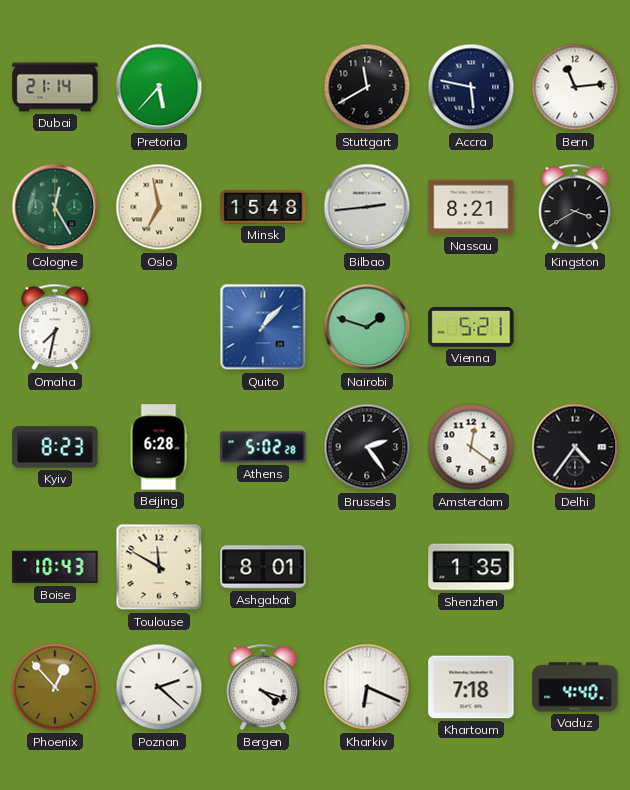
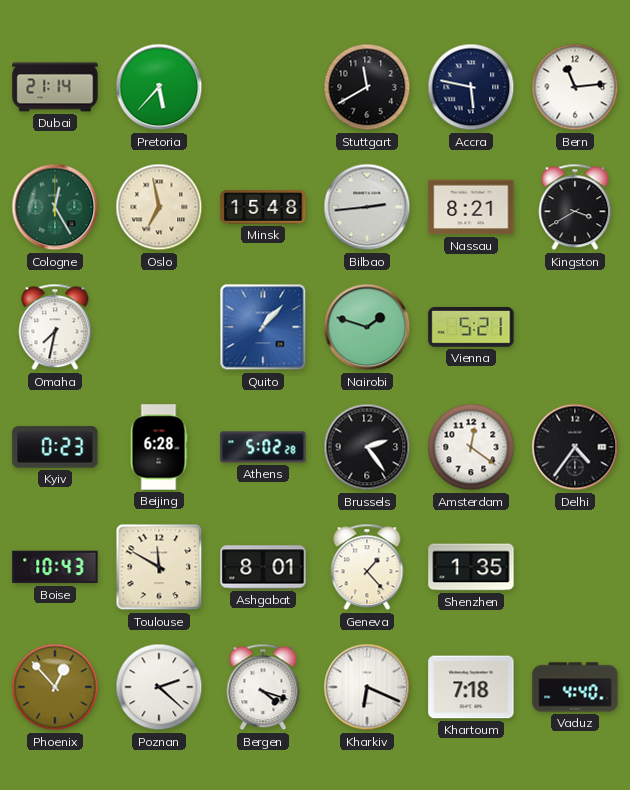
Kyiv: 8:23 -> 0:23
Geneva: none -> 1:23
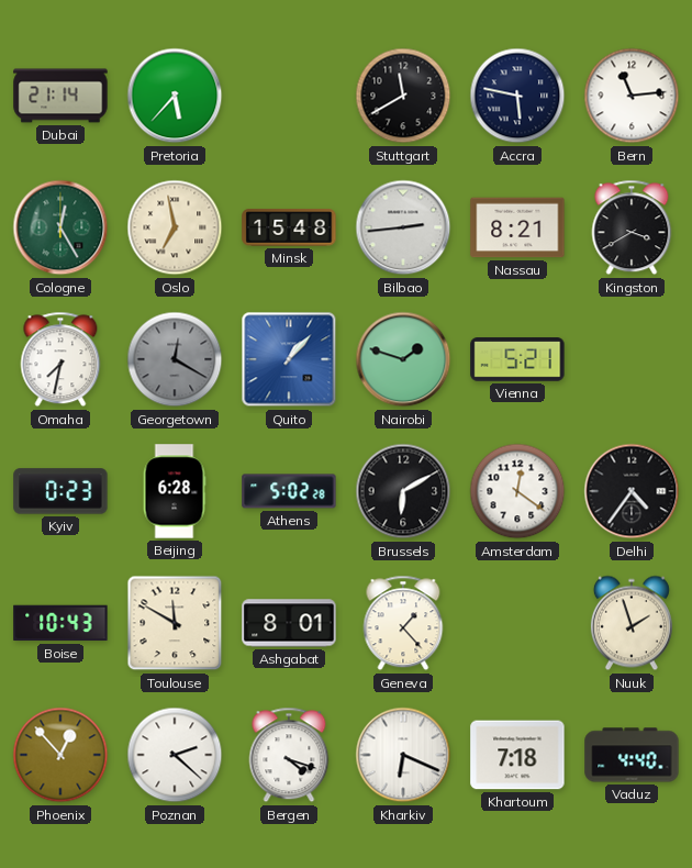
Georgetown: none -> 12:20
Brussels: 2:24 -> 6:10
Shenzhen: 1:35 -> none
Nuuk: none -> 1:57
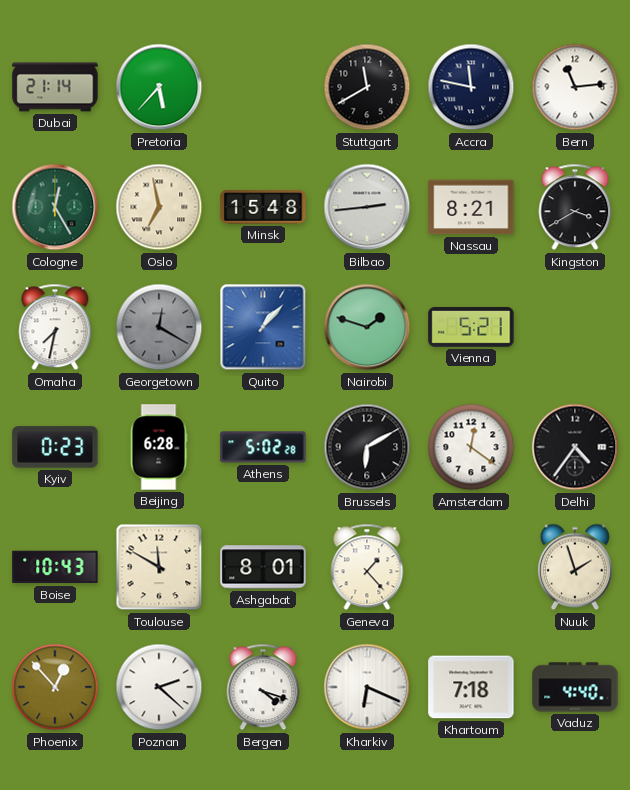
Accra: 5:47 -> 11:47
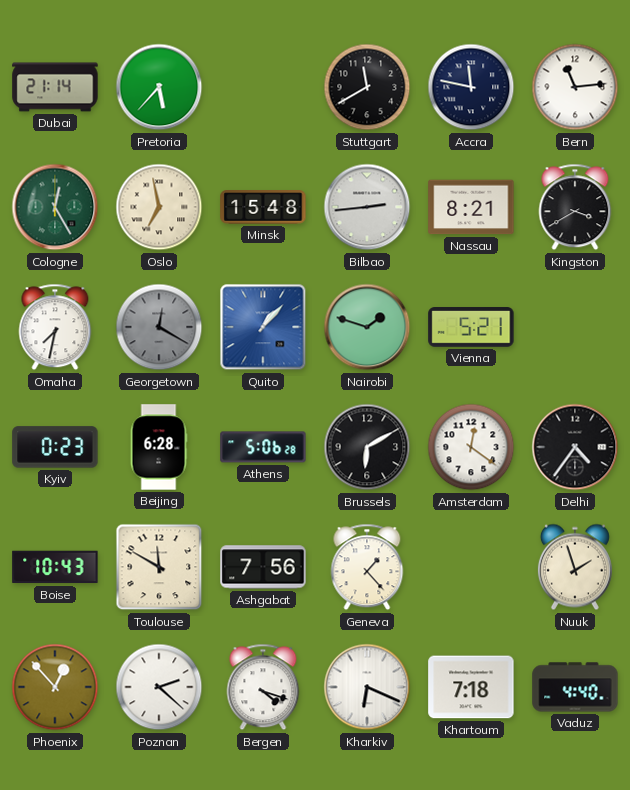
Athens: 5:02 -> 5:06
Ashgabat: 8:01 -> 7:56
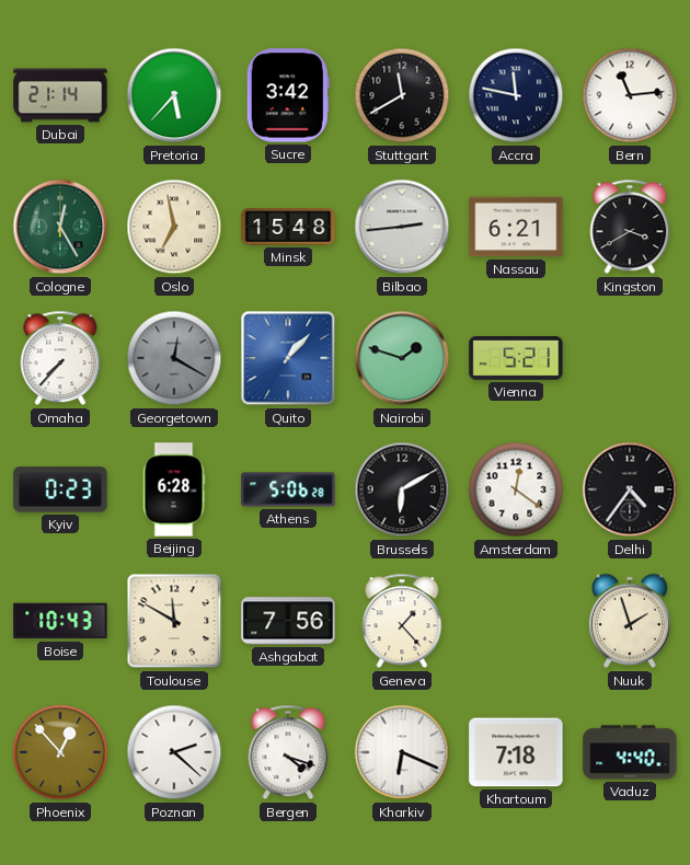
Sucre: none -> 3:42
Nassau: 8:21 -> 6:21
Omaha: 7:32 -> 7:37
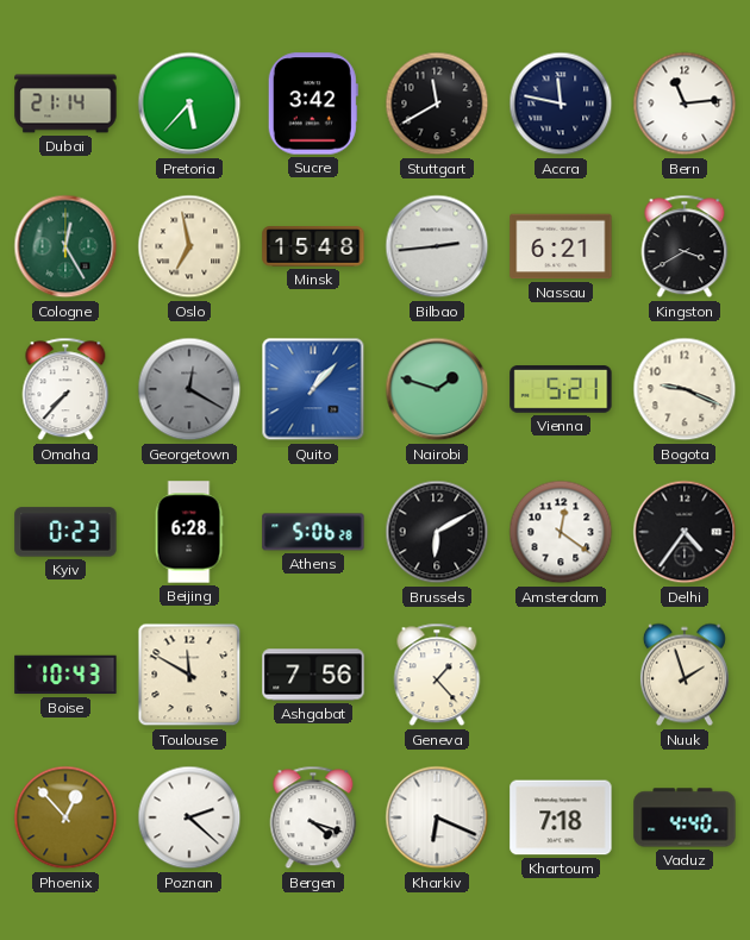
Bogota: none -> 9:19
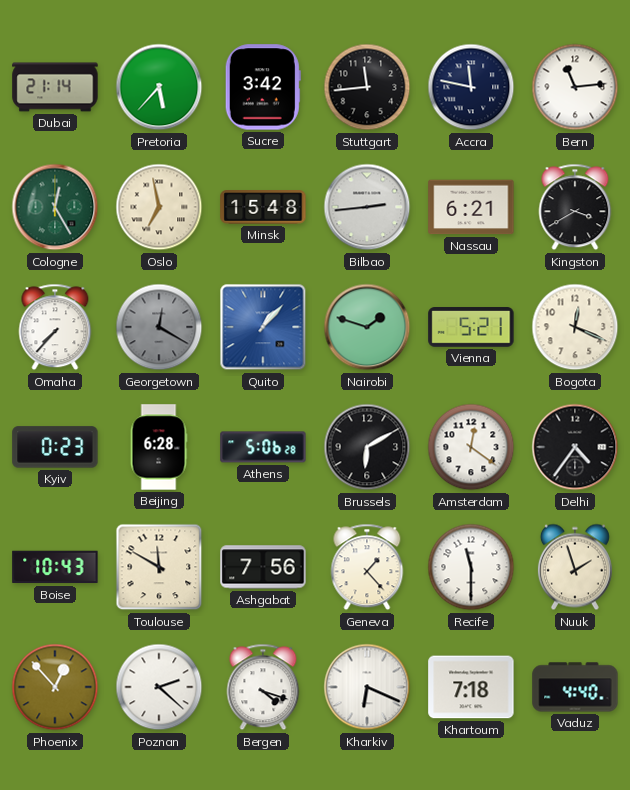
Stuttgart: 11:40 -> 11:44
Bogota: 9:19 -> 12:19
Recife: none -> 11:30
